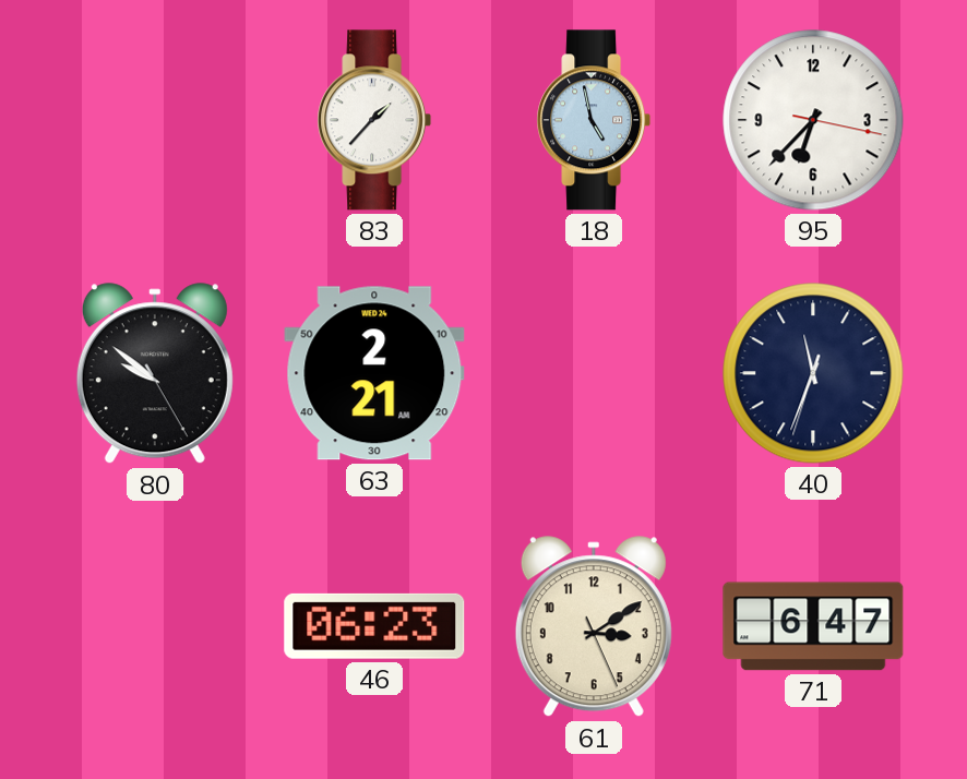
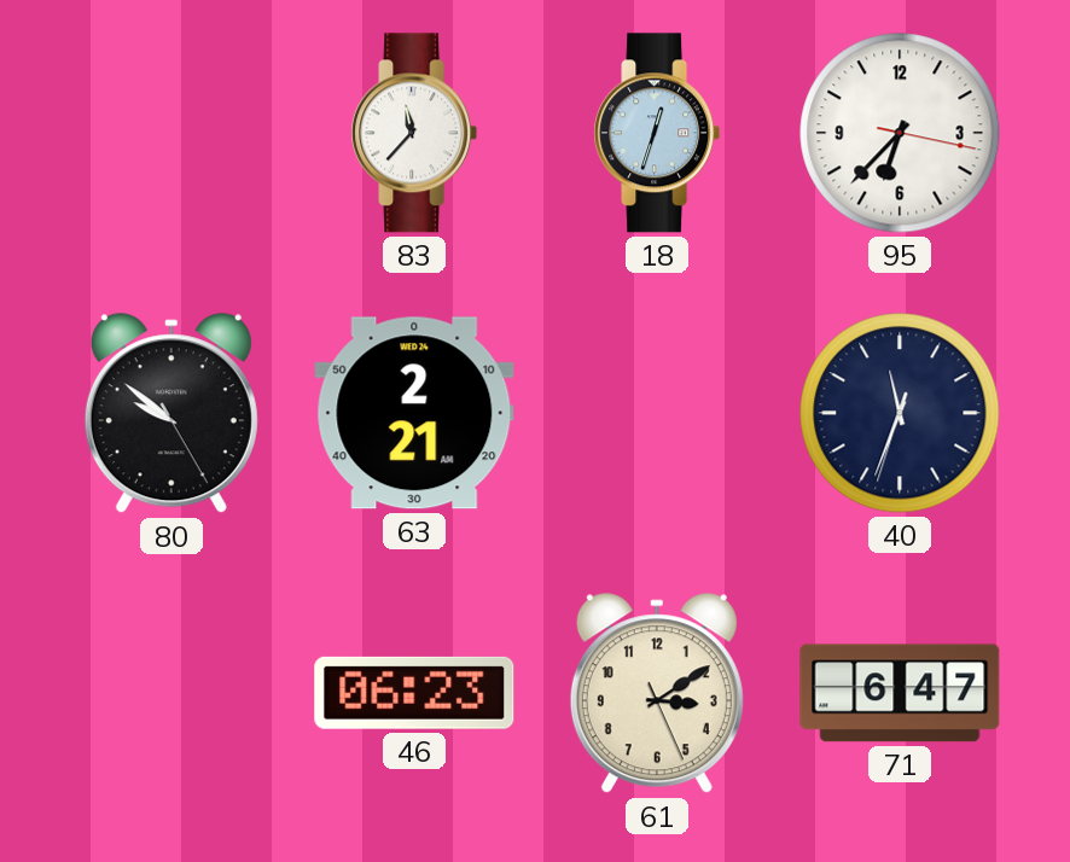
83: 1:37 -> 11:37
18: 4:58 -> 12:33
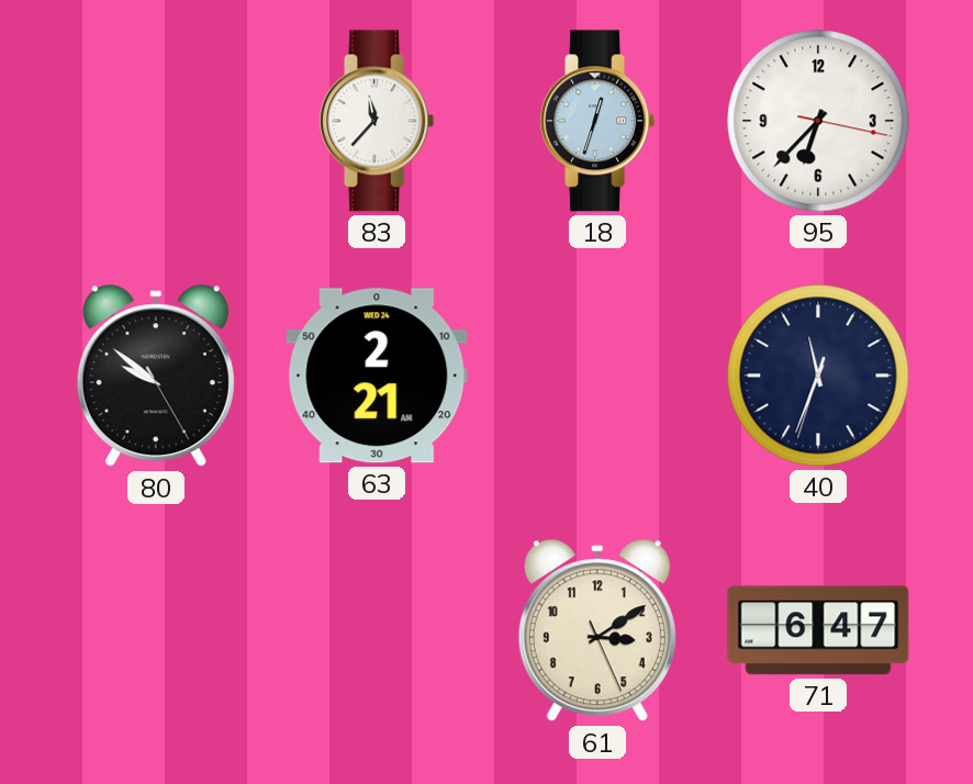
46: 06:23 -> none
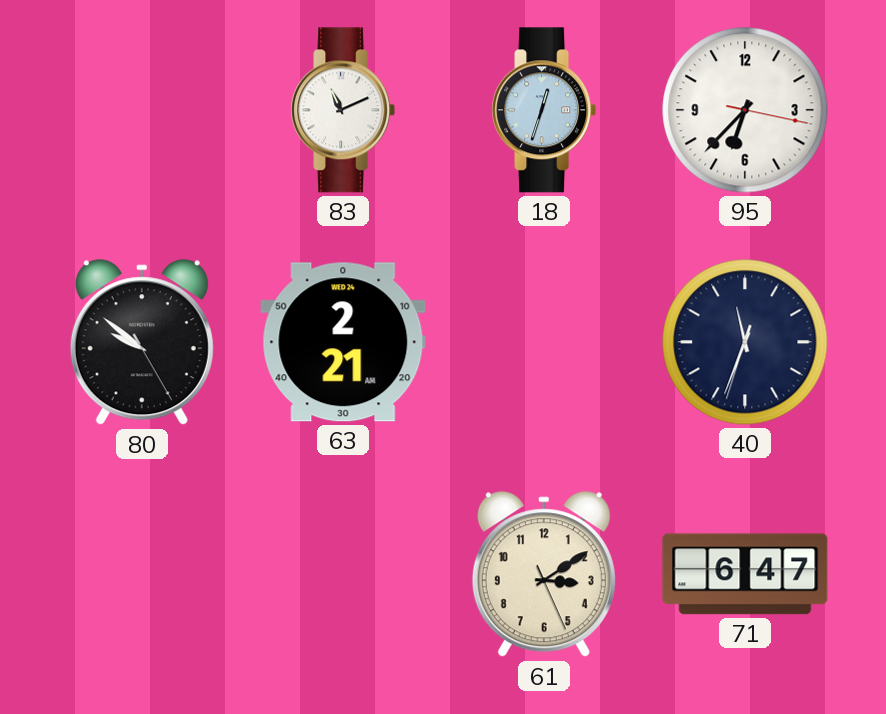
83: 11:37 -> 11:11
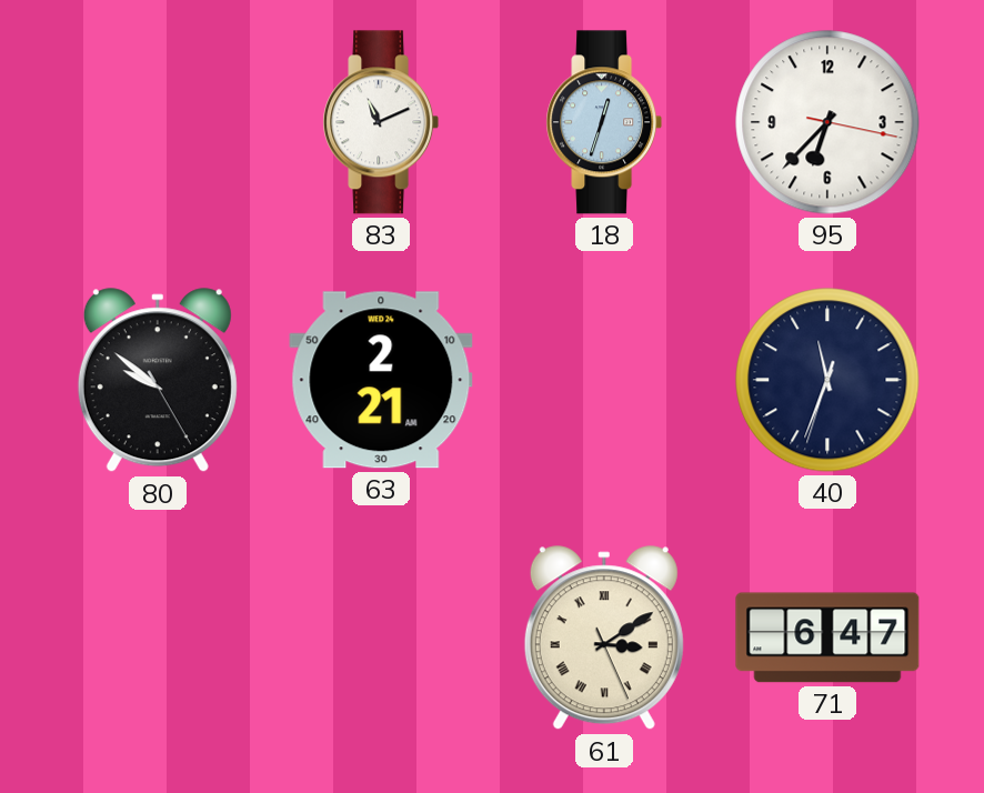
61 numerals: Arabic -> Roman
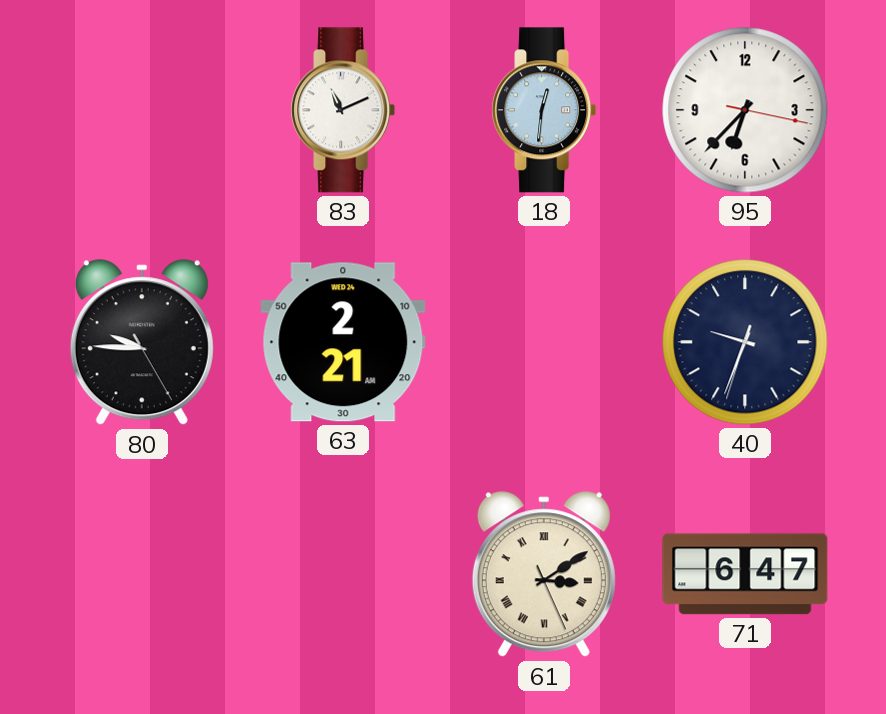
18: 12:33 -> 12:31
80: 9:51 -> 9:45
40: 11:33 -> 9:33
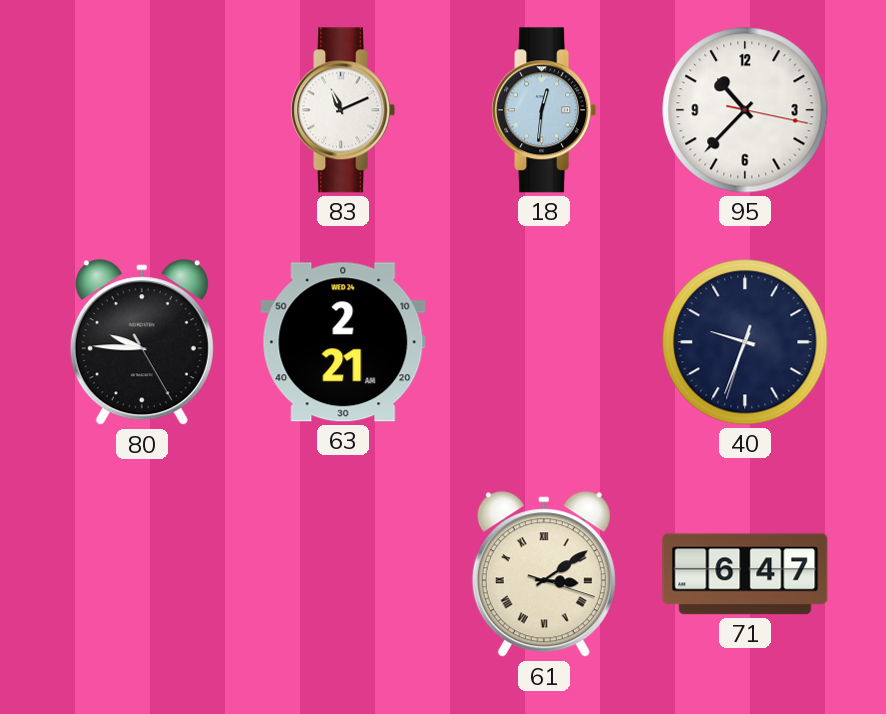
95: 6:37 -> 10:37
61: 3:09:26 -> 3:09:18
